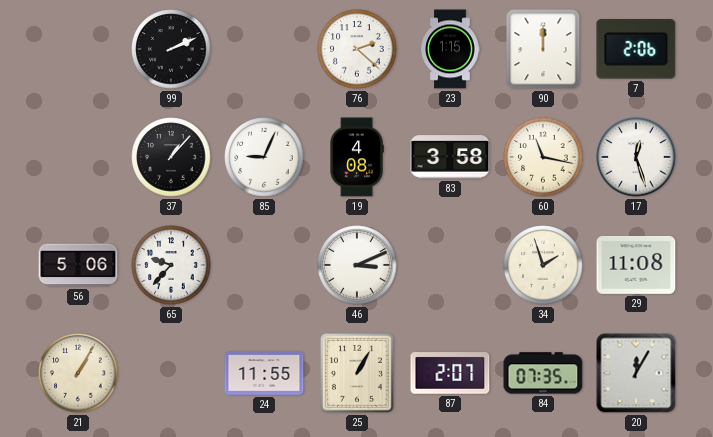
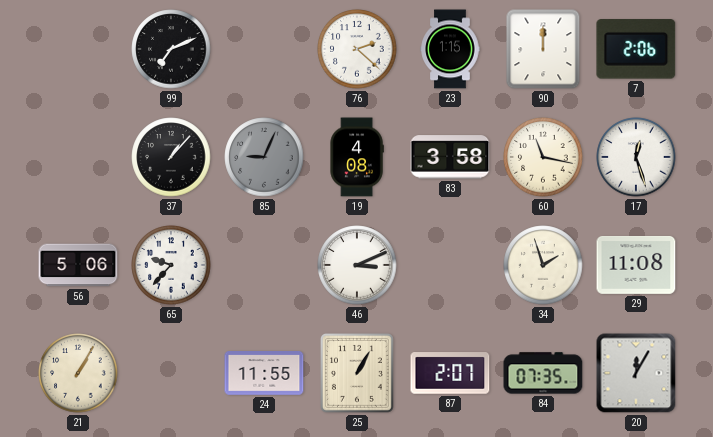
99: 2:11 -> 7:11
85 dial: white -> grey
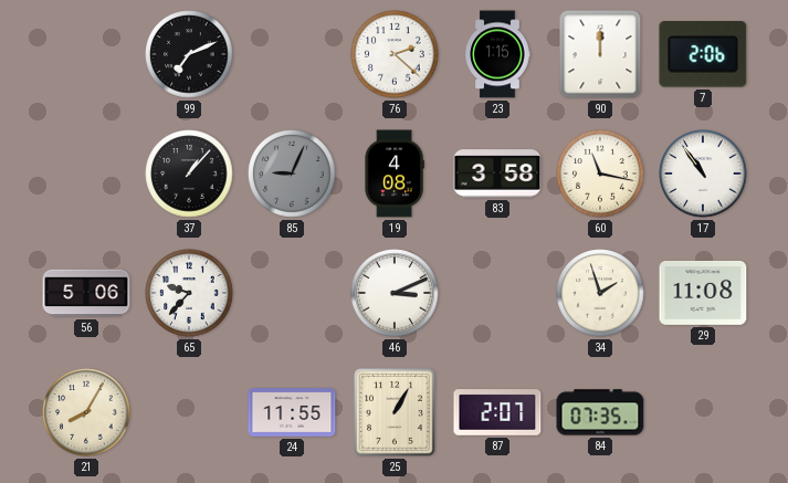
17: 12:27 -> 10:54
21: 1:05 -> 8:05
20: 12:05 -> none
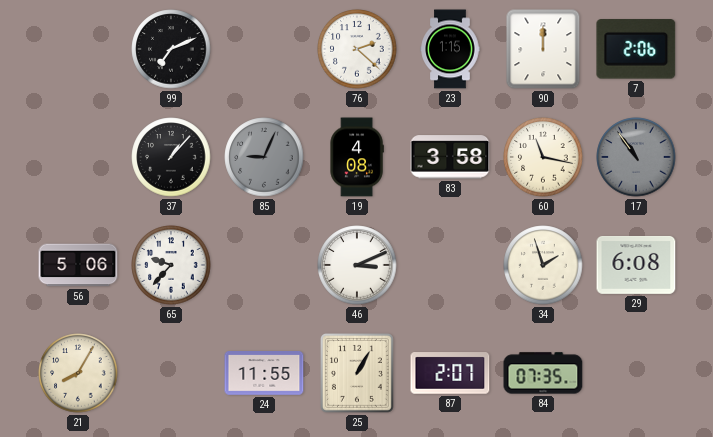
17 dial: white -> grey
29: 11:08 -> 6:08
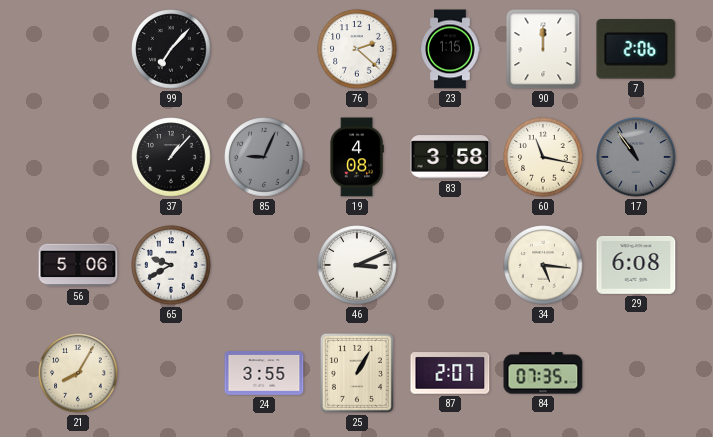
99: 7:11 -> 7:07
65: 9:37 -> 9:40
34: 1:57 -> 5:16
24: 11:55 -> 3:55
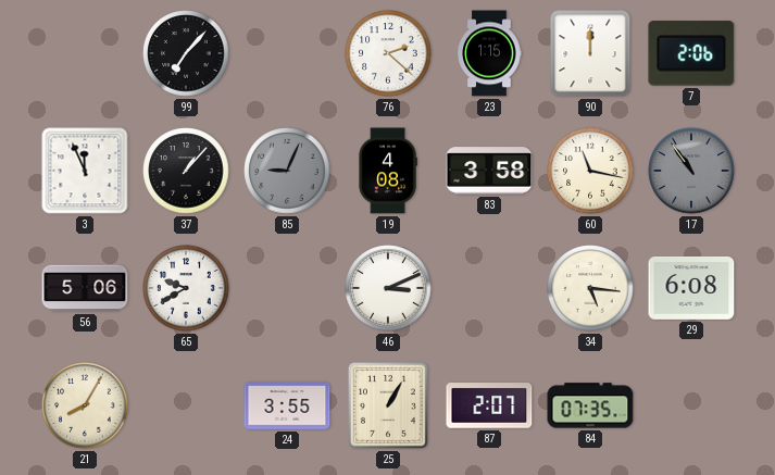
3: none -> 11:56
